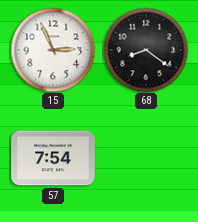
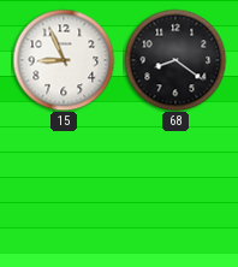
15: 2:56 -> 8:56
57: 7:54 -> none
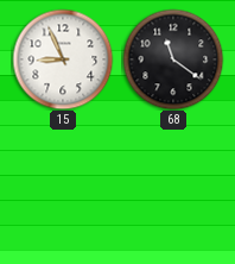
68: 8:21 -> 11:21
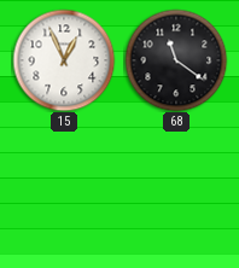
15: 8:56 -> 12:56
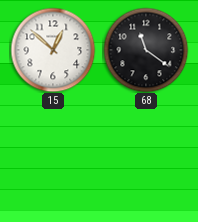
15: 12:56 -> 12:52
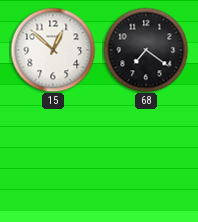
68: 11:21 -> 7:21
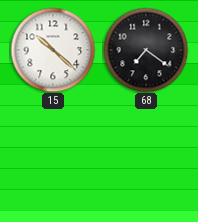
15: 12:52 -> 10:22
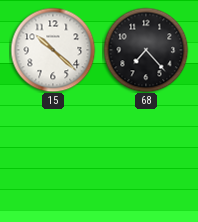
68: 7:21 -> 7:23
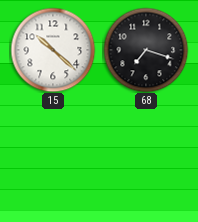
68: 7:23 -> 7:18
